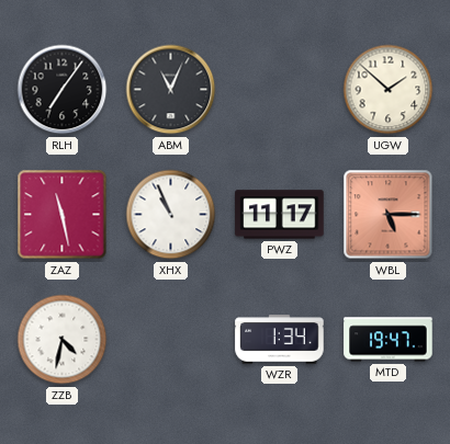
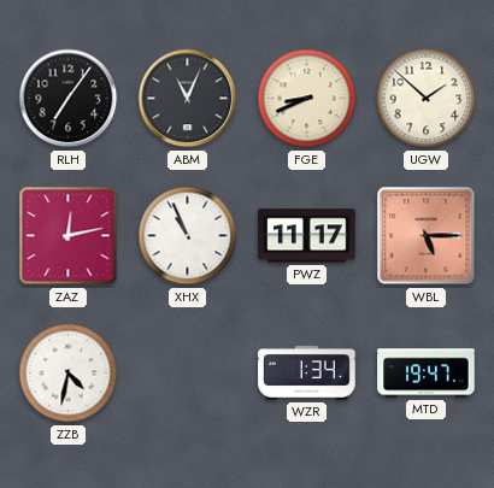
FGE: none -> 8:41
ZAZ: 11:28 -> 12:13
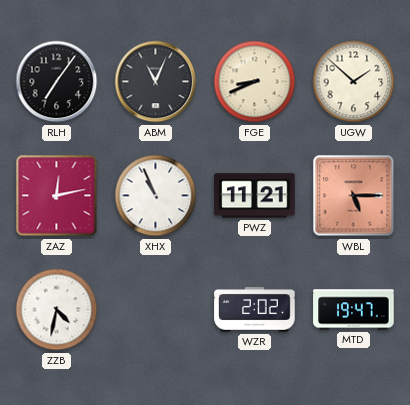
PWZ: 11:17 -> 11:21
WZR: 1:34 -> 2:02
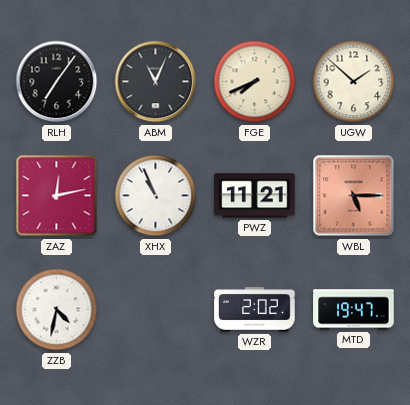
FGE: 8:41 -> 7:41
